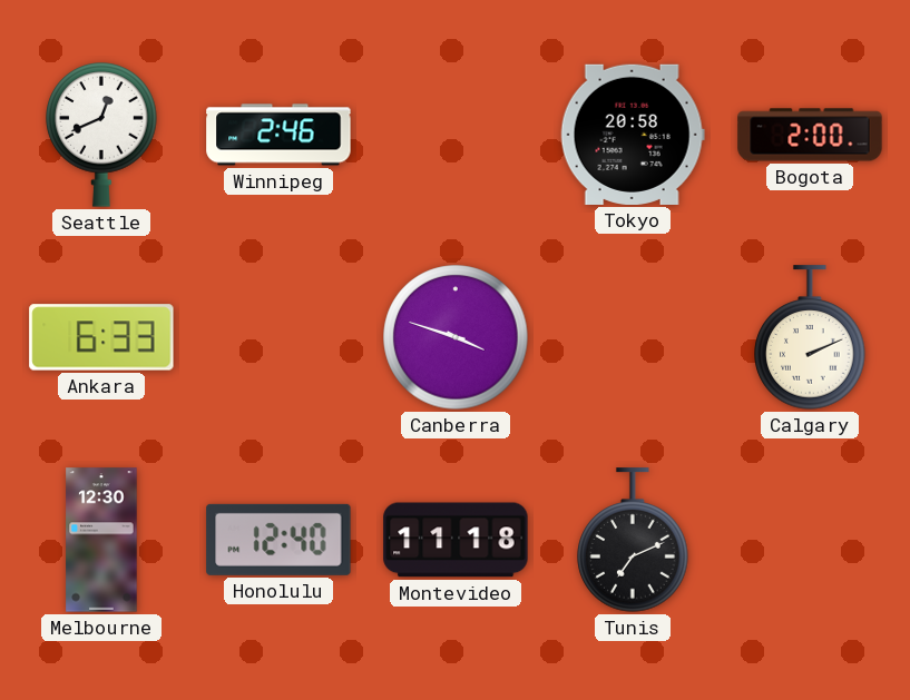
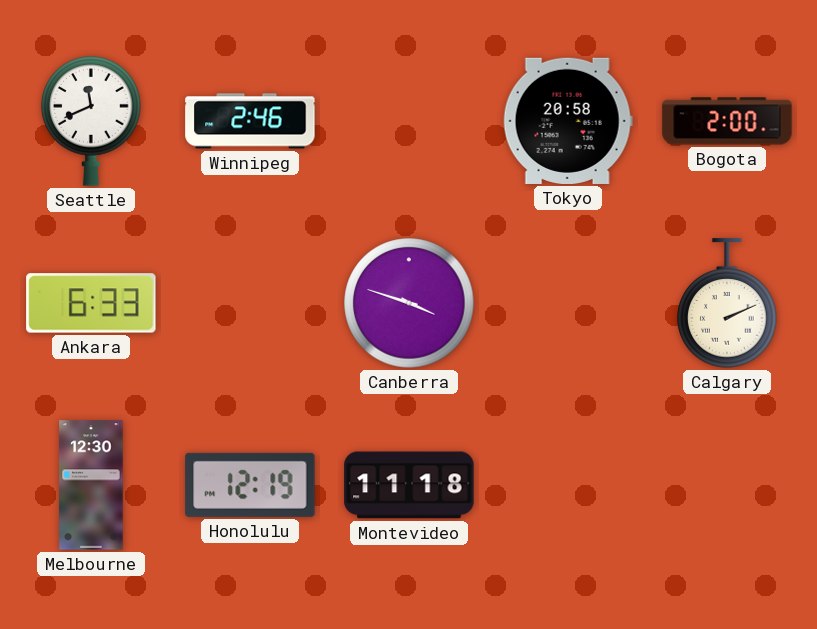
Seattle: 12:41 -> 11:41
Honolulu: 12:40 -> 12:19
Tunis: 7:11 -> none
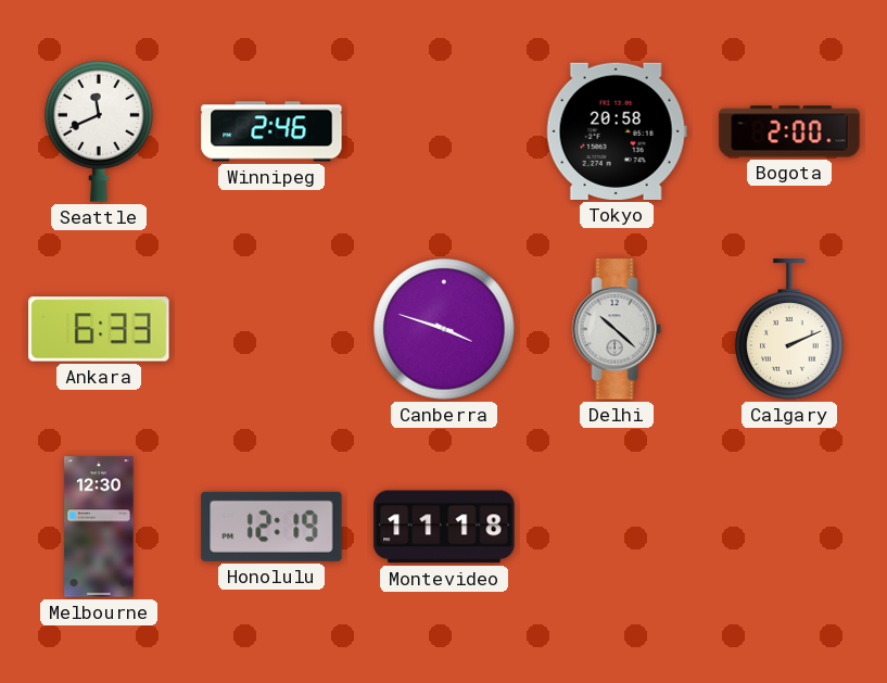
Delhi: none -> 10:22
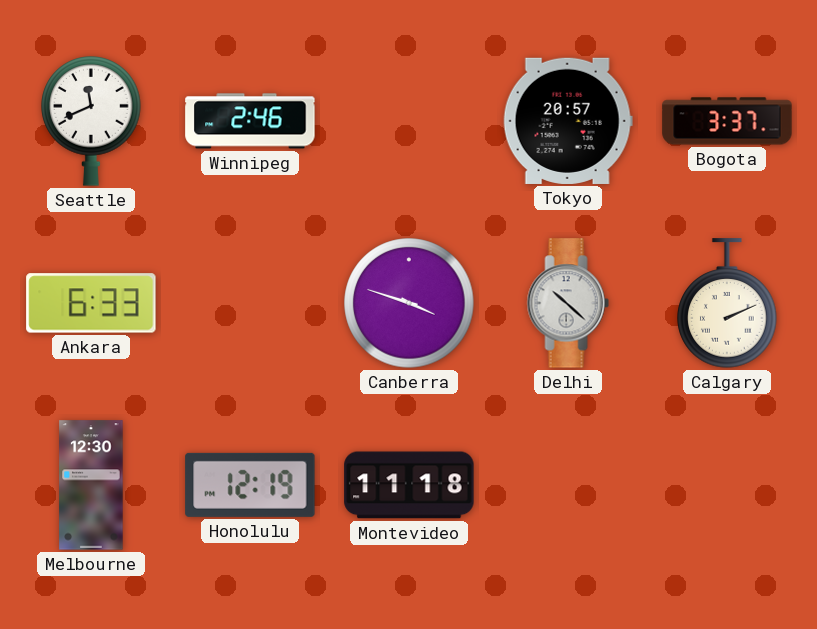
Tokyo: 20:58 -> 20:57
Bogota: 2:00 -> 3:37
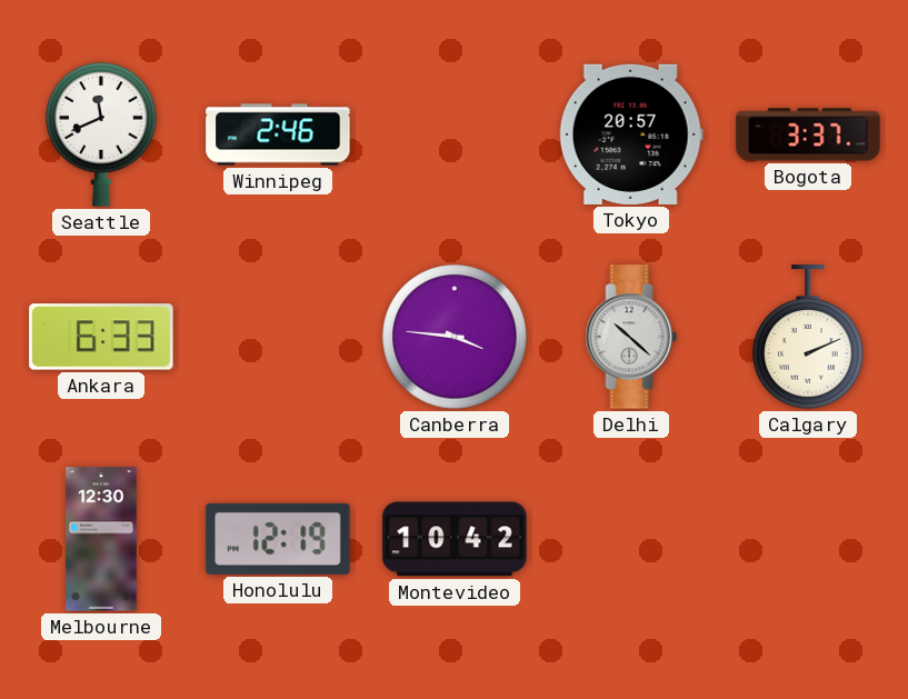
Canberra: 3:48 -> 3:46
Montevideo: 11:18 -> 10:42
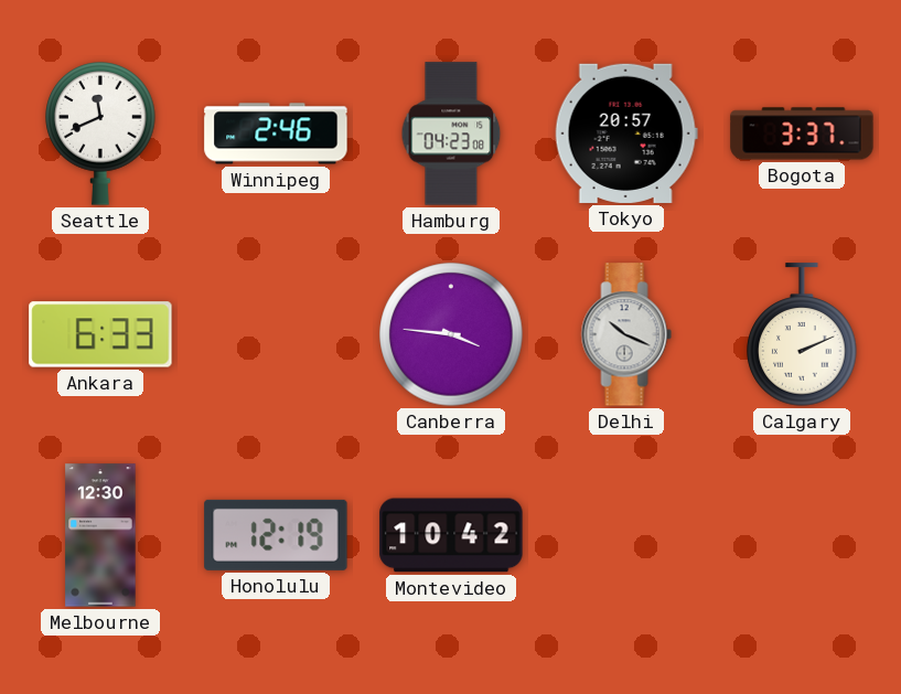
Hamburg: none -> 04:23
Delhi: 10:22 -> 10:19
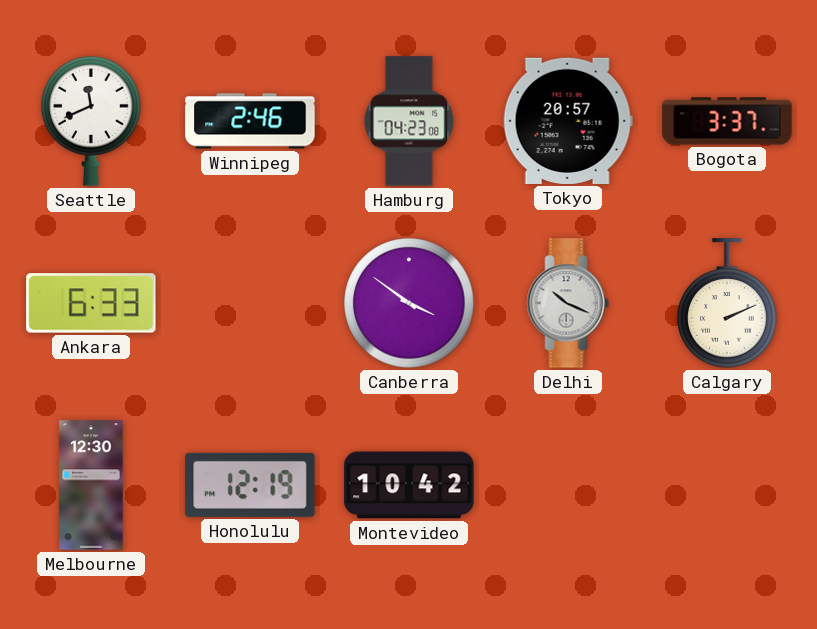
Canberra: 3:46 -> 3:51
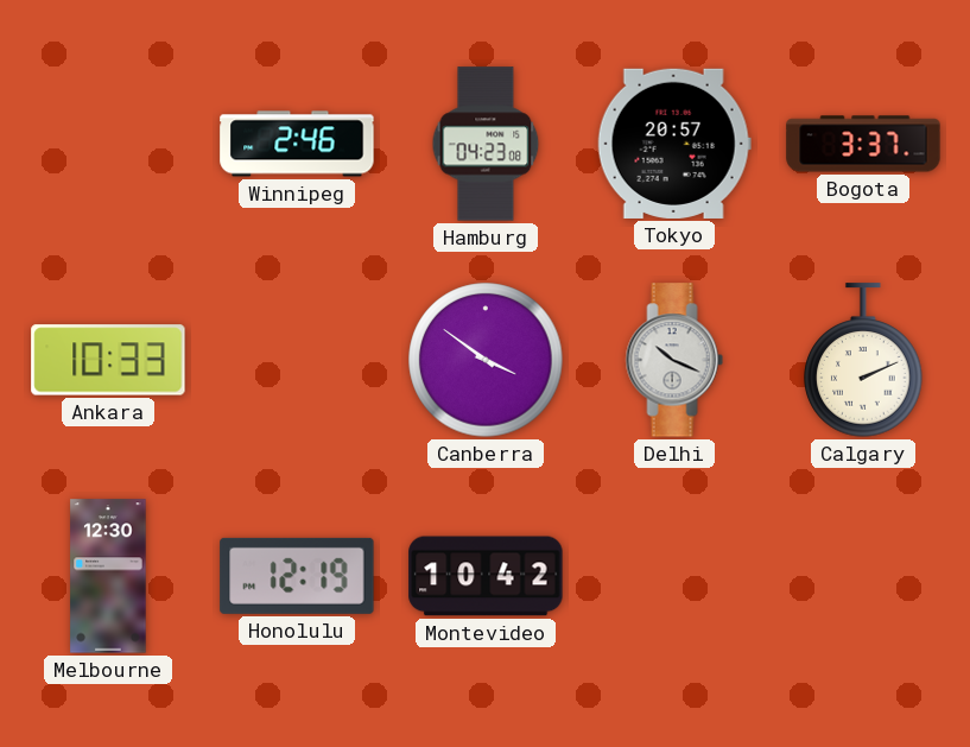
Seattle: 11:41 -> none
Ankara: 6:33 -> 10:33
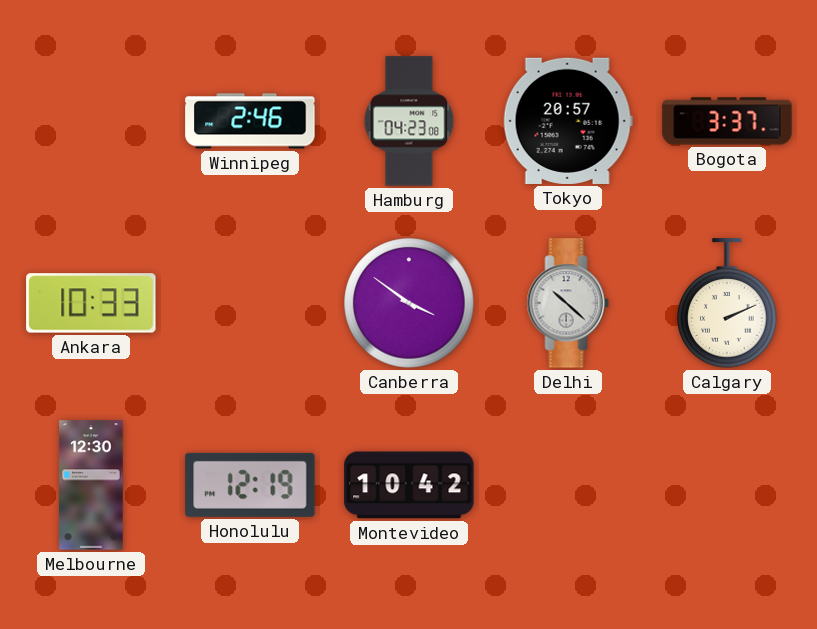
Delhi: 10:19 -> 10:22
